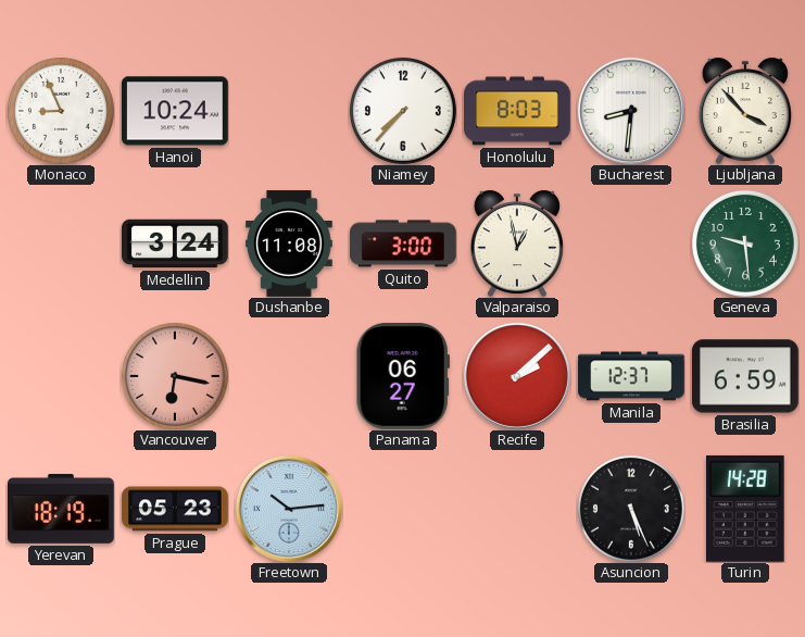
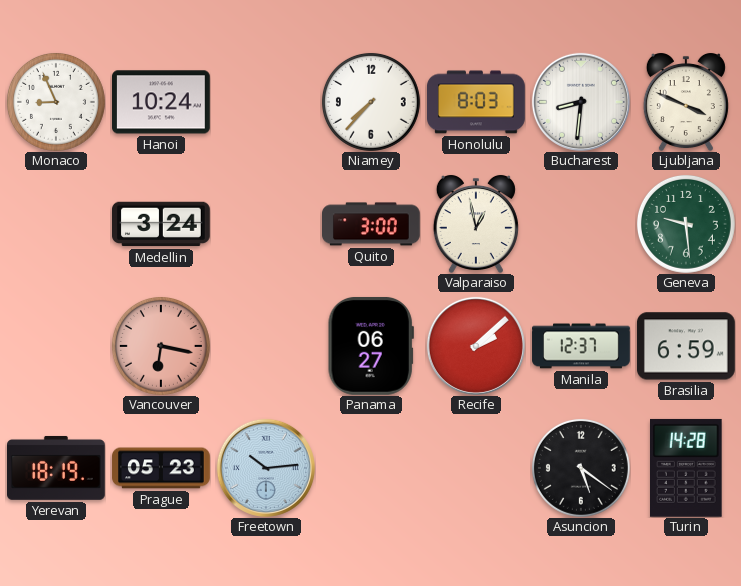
Ljubljana: 3:53 -> 3:49
Dushanbe: 11:08 -> none
Asuncion: 5:26 -> 5:21
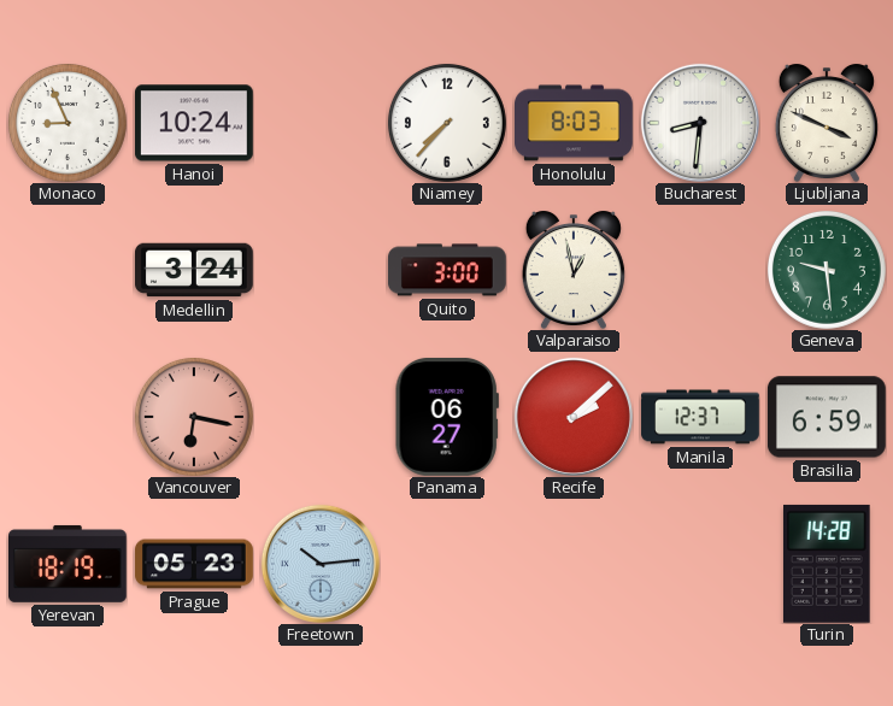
Asuncion: 5:21 -> none
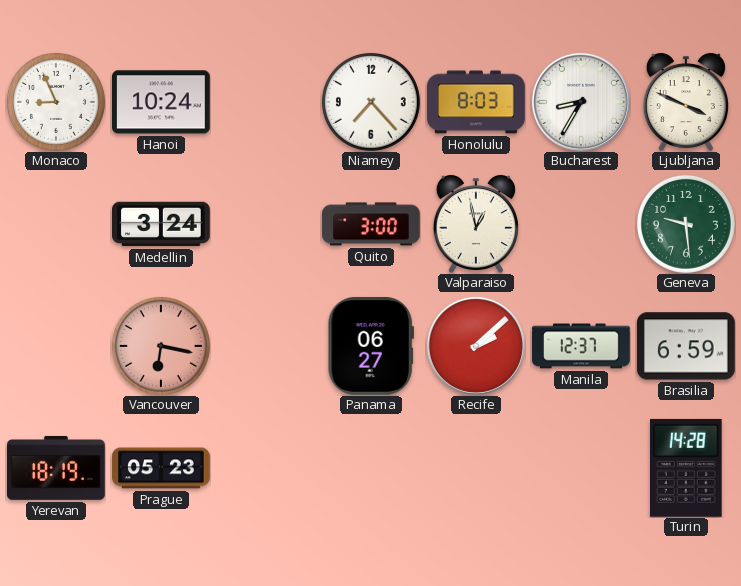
Niamey: 7:37 -> 7:23
Bucharest: 8:31 -> 8:35
Freetown: 10:14 -> none
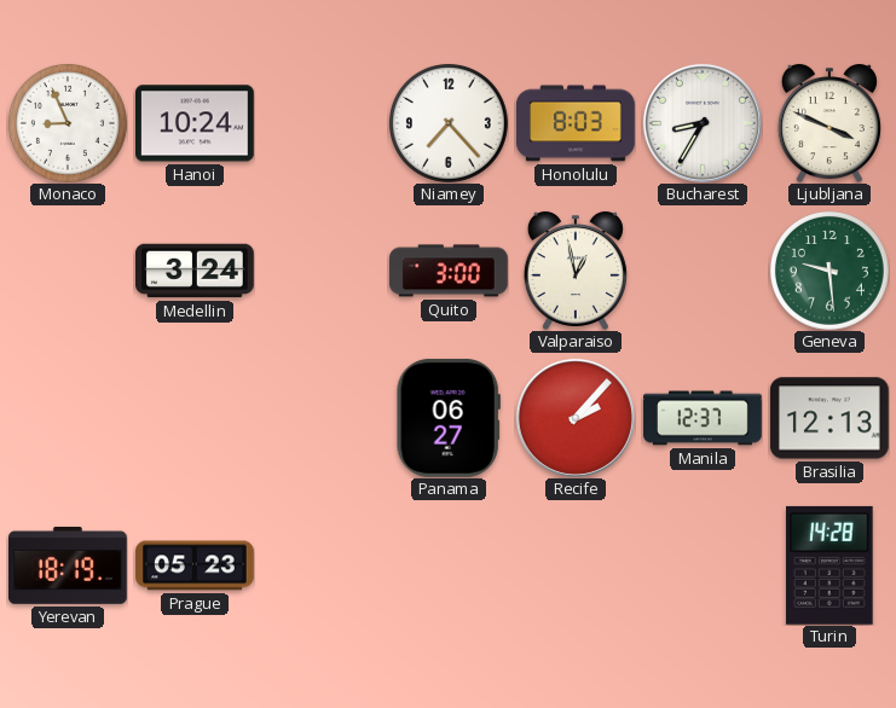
Vancouver: 6:17 -> none
Recife: 2:08 -> 2:07
Brasilia: 6:59 -> 12:13
